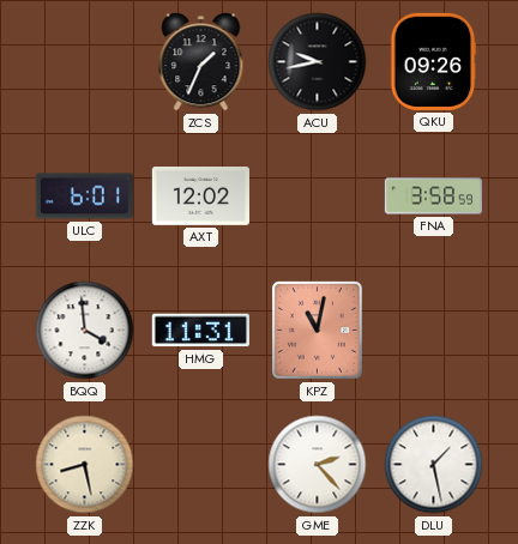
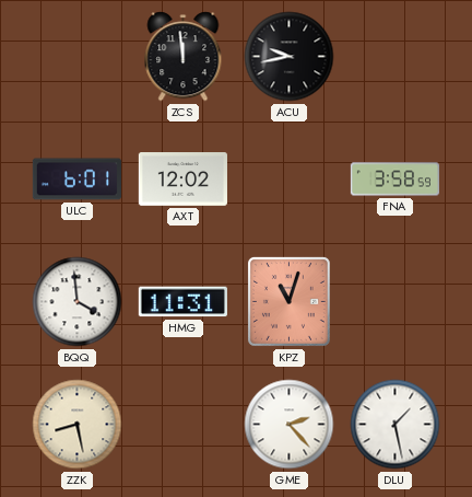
ZCS: 1:34 -> 11:59
QKU: 09:26 -> none
KPZ: 11:02 -> 11:03
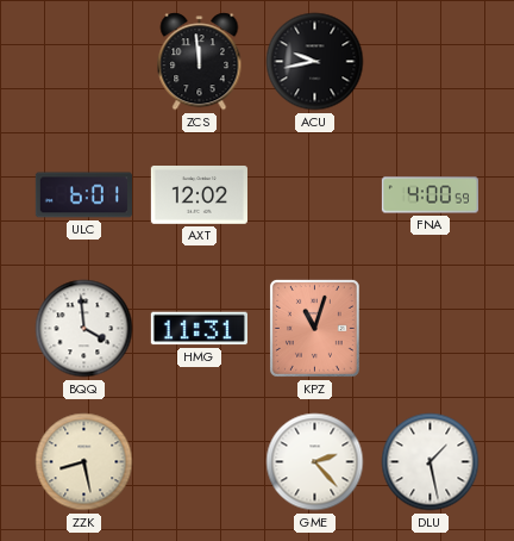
FNA: 3:58 -> 4:00
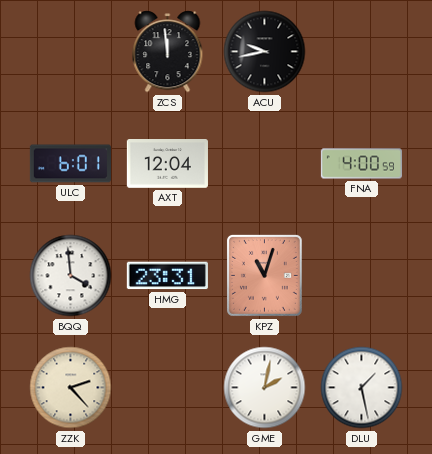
AXT: 12:02 -> 12:04
HMG: 11:31 -> 23:31
ZZK: 8:28 -> 2:23
GME: 2:23 -> 2:02
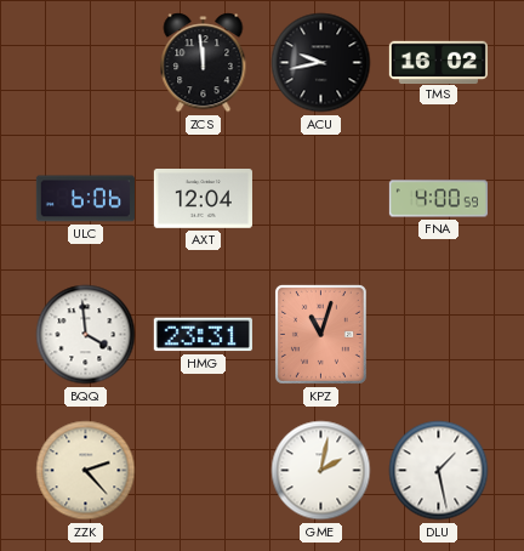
TMS: none -> 16:02
ULC: 6:01 -> 6:06
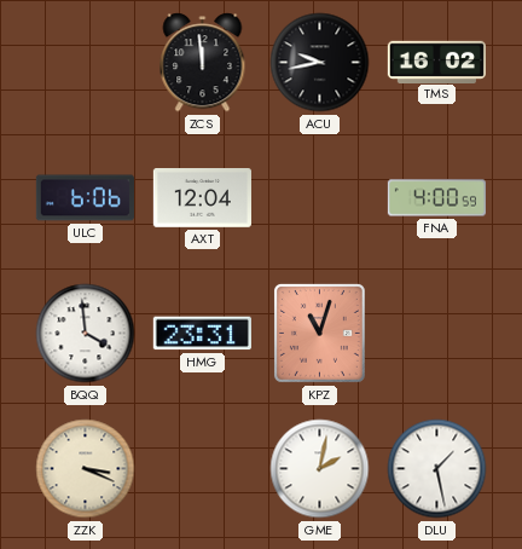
ZZK: 2:23 -> 3:19
